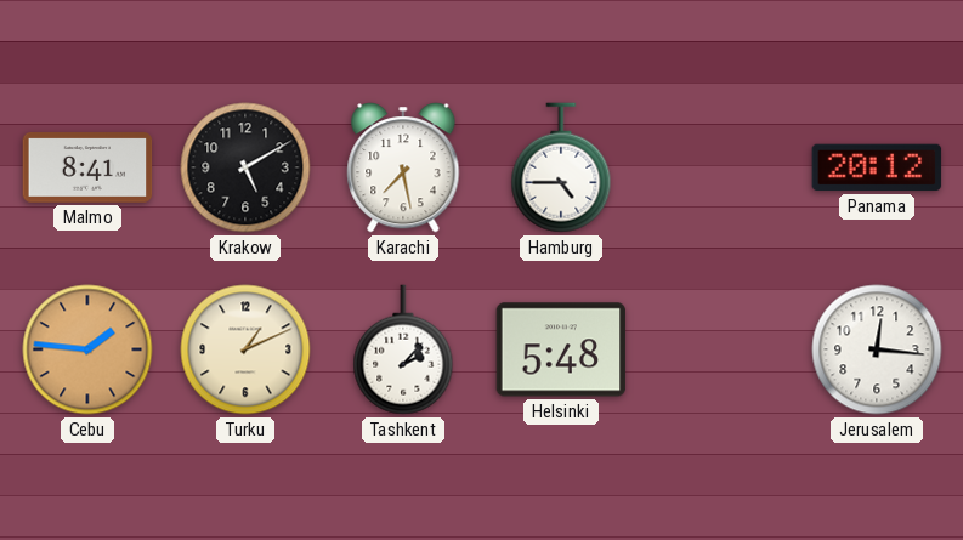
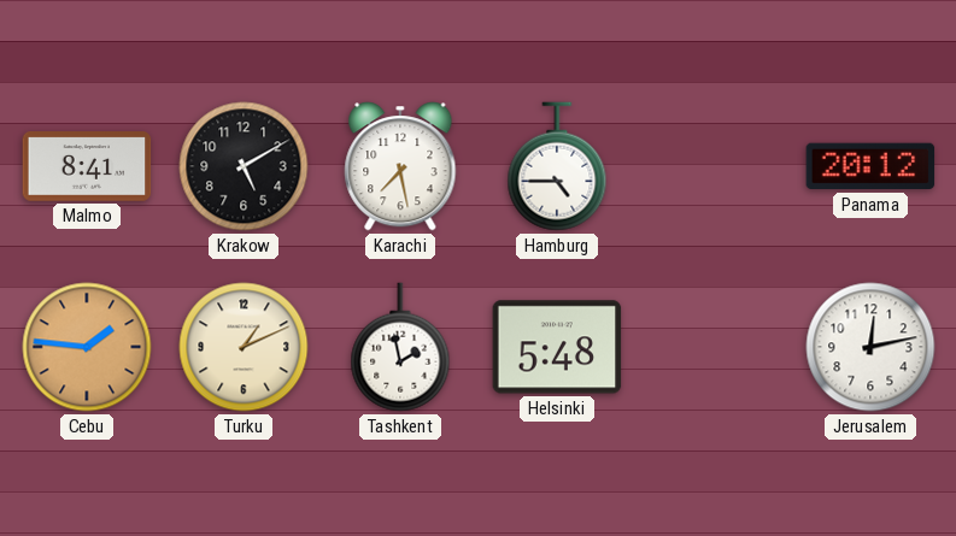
Tashkent: 2:07 -> 1:58
Jerusalem: 12:16 -> 12:13
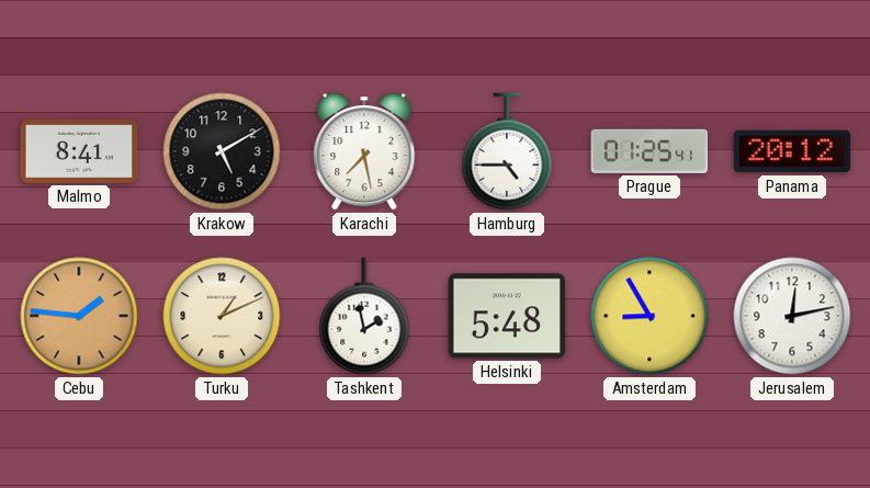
Prague: none -> 01:25
Amsterdam: none -> 8:55
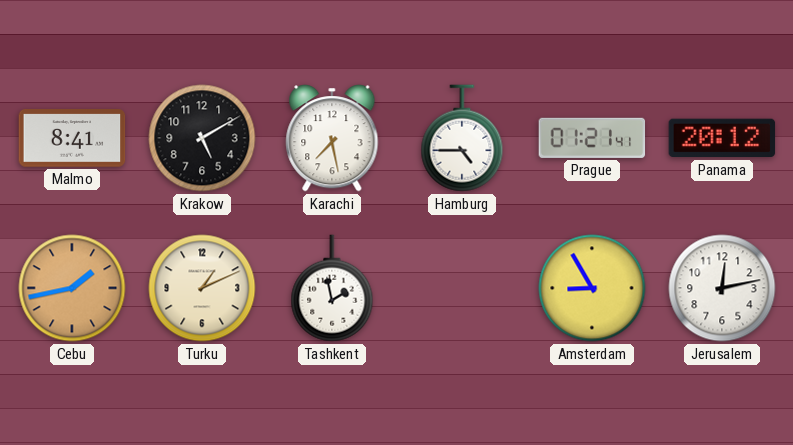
Prague: 01:25 -> 01:21
Cebu: 1:46 -> 1:43
Helsinki: 5:48 -> none
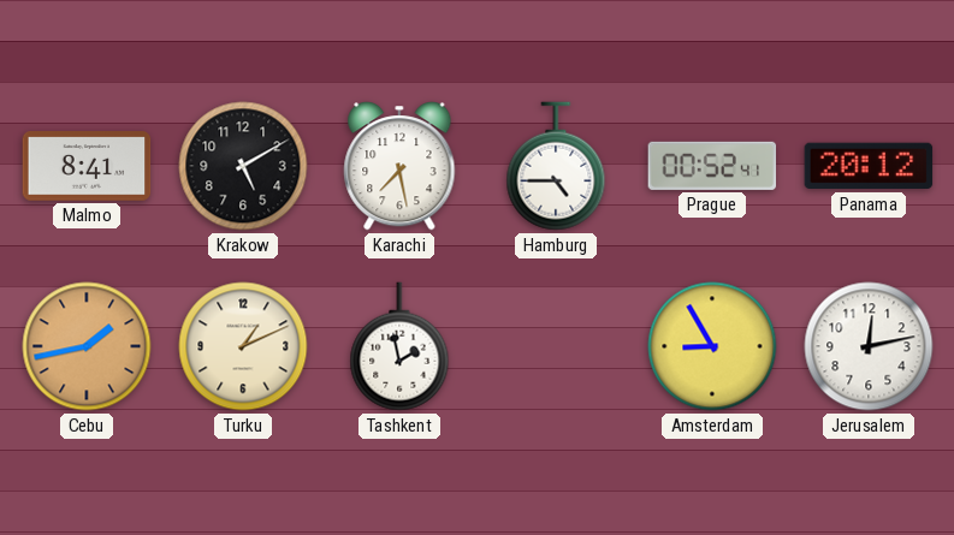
Prague: 01:21 -> 00:52
